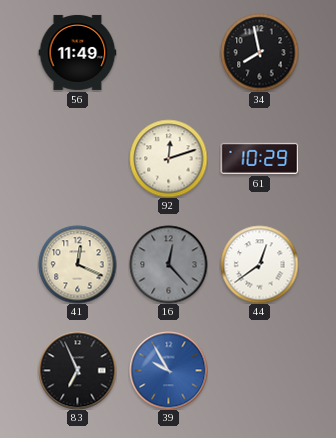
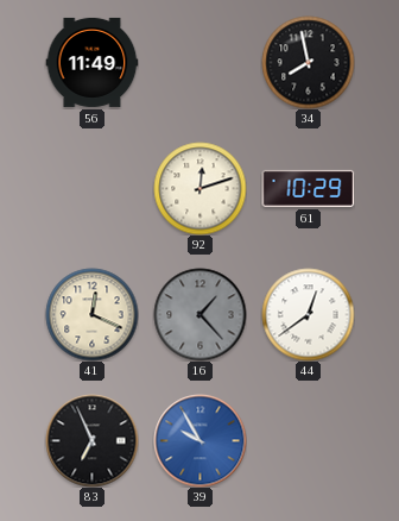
16: 12:23 -> 1:23
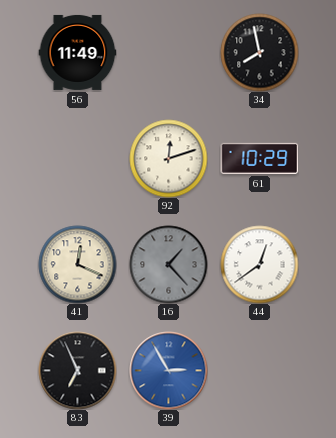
39: 9:55 -> 2:55
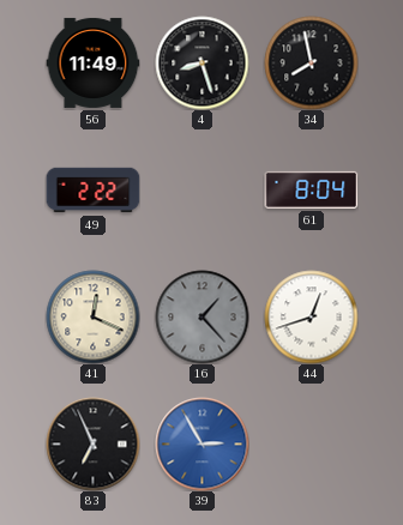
4: none -> 8:27
49: none -> 2:22
92: 12:12 -> none
61: 10:29 -> 8:04
44: 12:39 -> 12:42
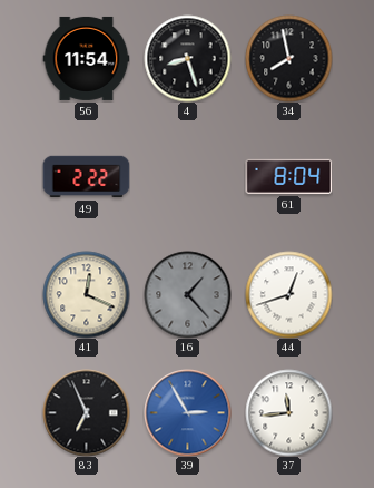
56: 11:49 -> 11:54
37: none -> 11:44
